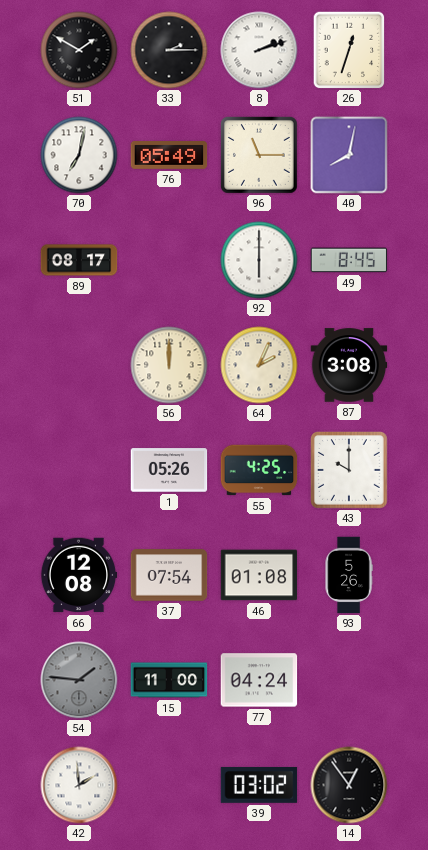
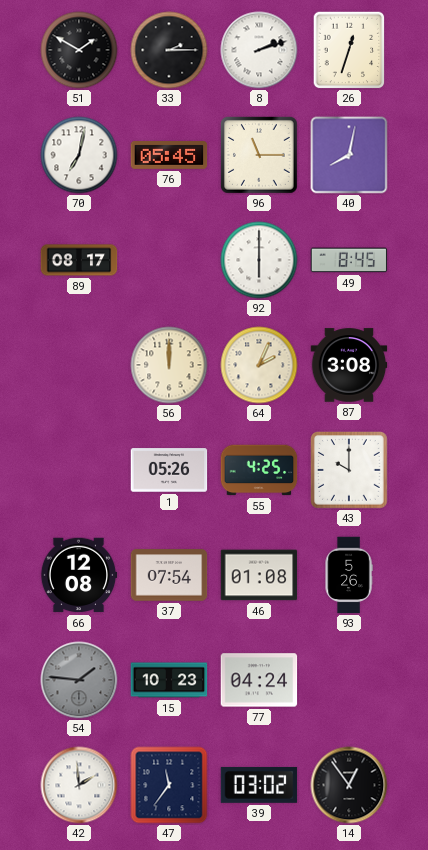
76: 05:49 -> 05:45
15: 11:00 -> 10:23
47: none -> 11:36
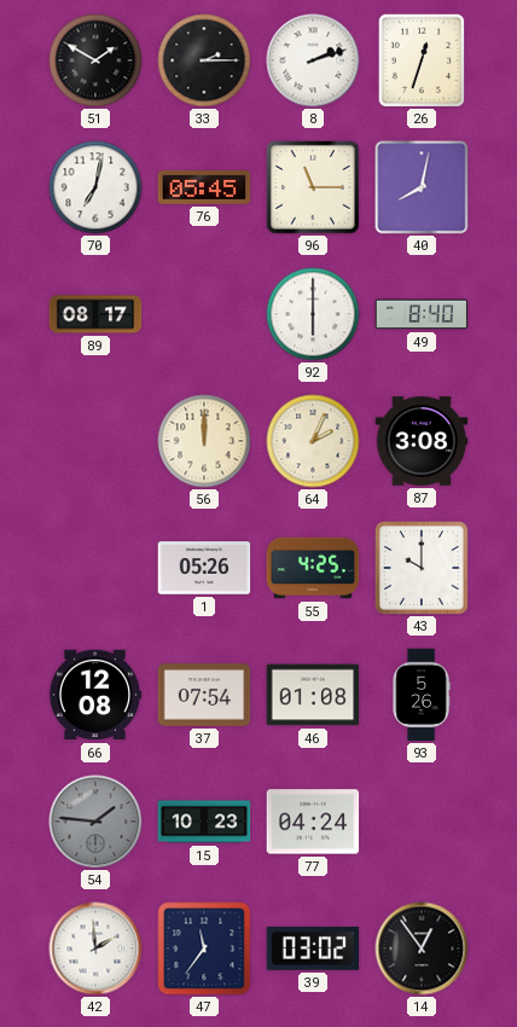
49: 8:45 -> 8:40
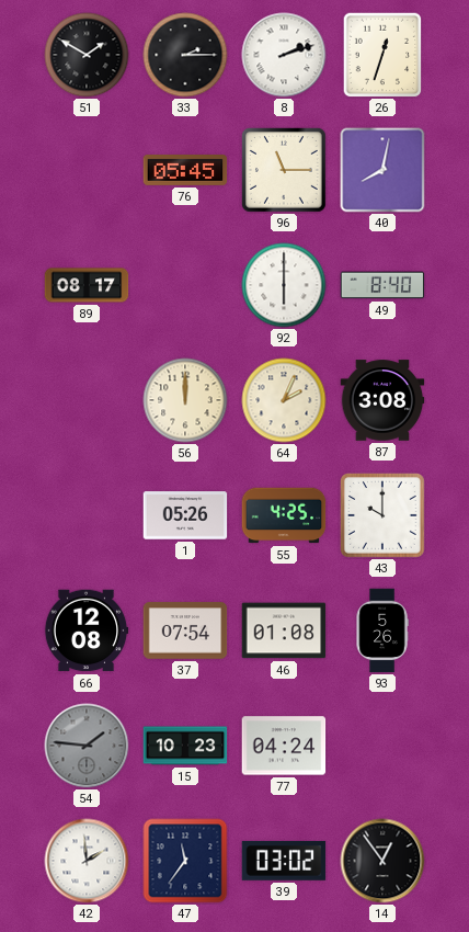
70: 7:02 -> none
